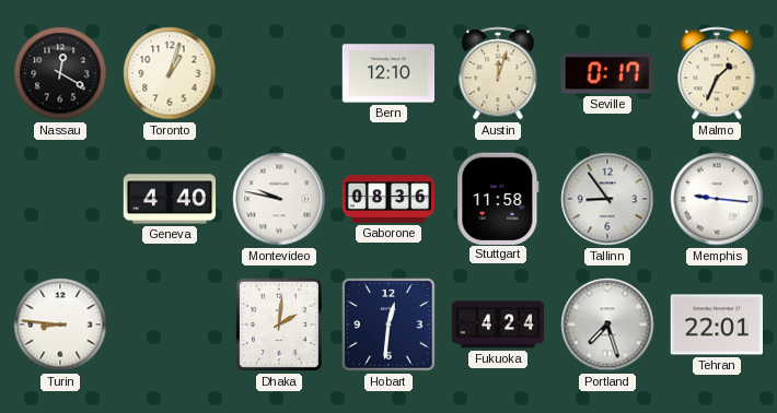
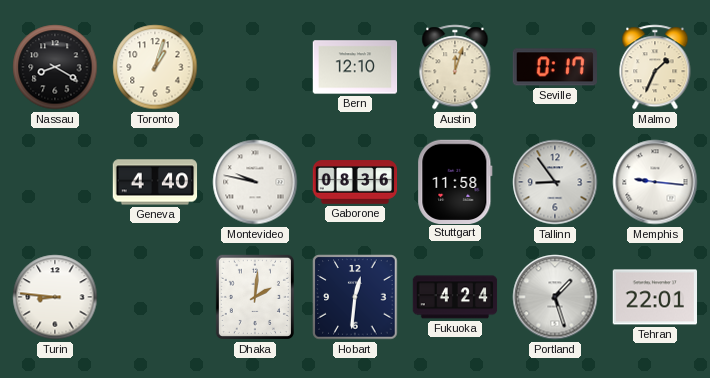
Nassau: 12:20 -> 8:20
Portland: 7:27 -> 1:27
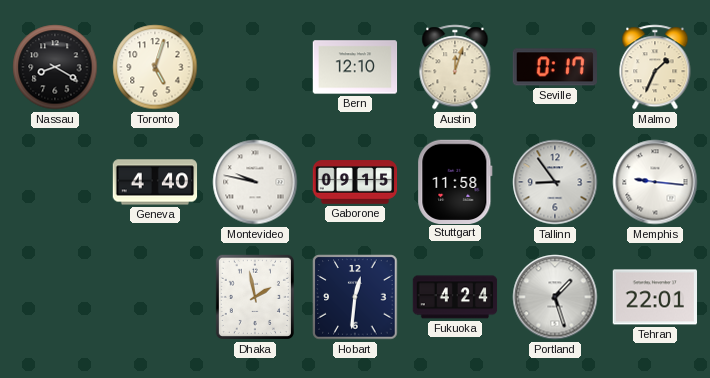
Toronto: 1:03 -> 5:03
Gaborone: 08:36 -> 09:15
Turin: 8:46 -> none
Dhaka: 2:01 -> 1:58
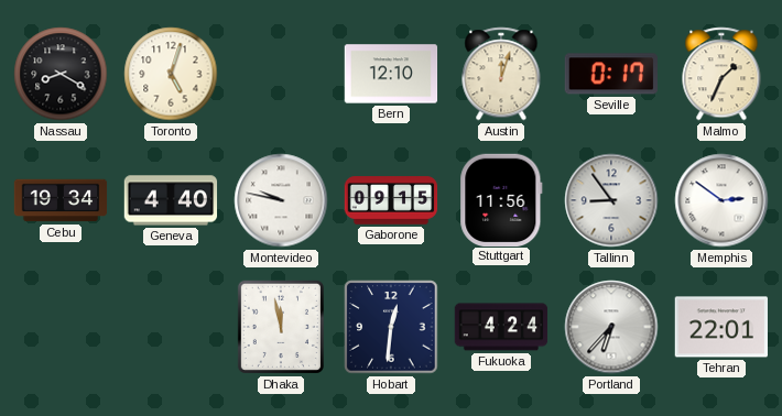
Cebu: none -> 19:34
Stuttgart: 11:58 -> 11:56
Memphis: 9:16 -> 2:51
Dhaka: 1:58 -> 11:58
Portland: 1:27 -> 6:37
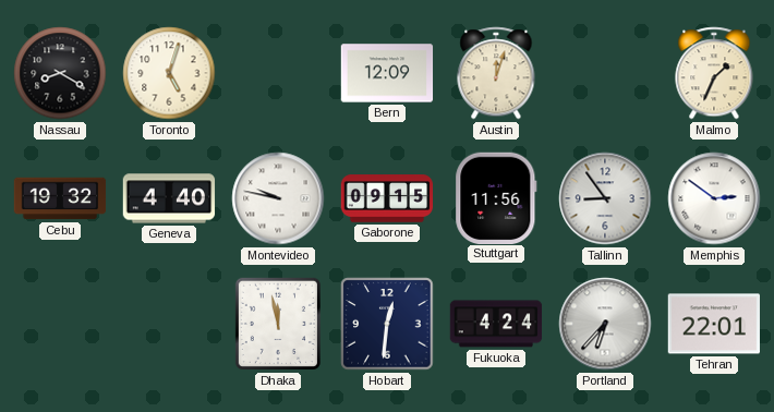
Bern: 12:10 -> 12:09
Seville: 0:17 -> none
Cebu: 19:34 -> 19:32
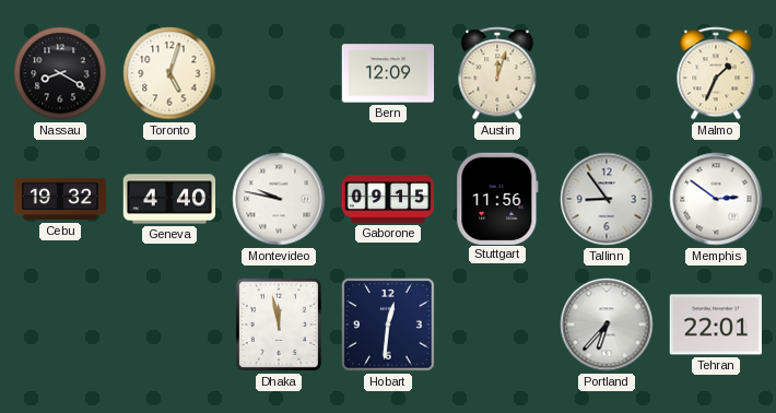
Fukuoka: 4:24 -> none
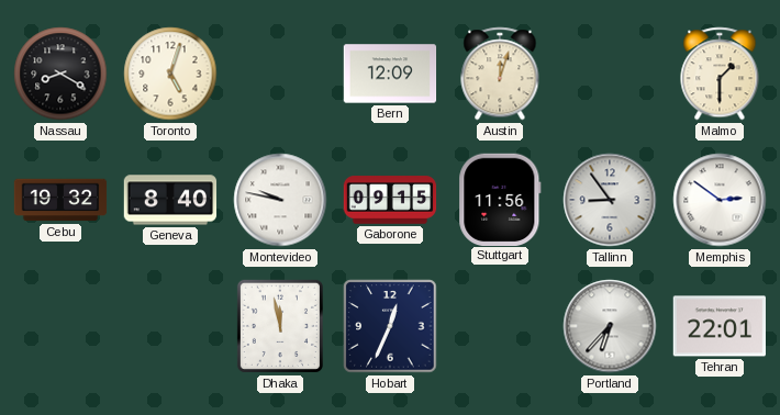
Malmo: 1:34 -> 1:30
Geneva: 4:40 -> 8:40
Hobart: 12:31 -> 12:34
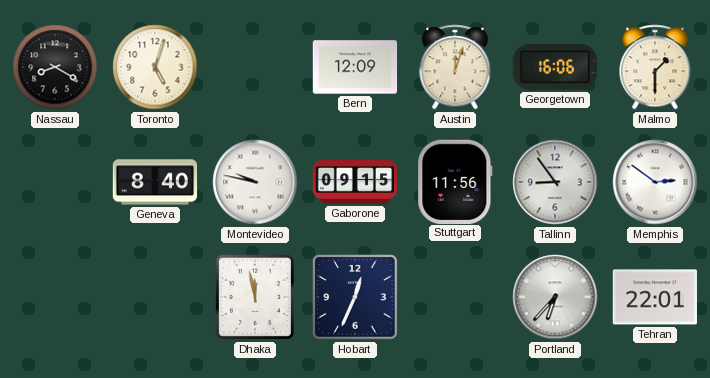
Georgetown: none -> 16:06
Cebu: 19:32 -> none
